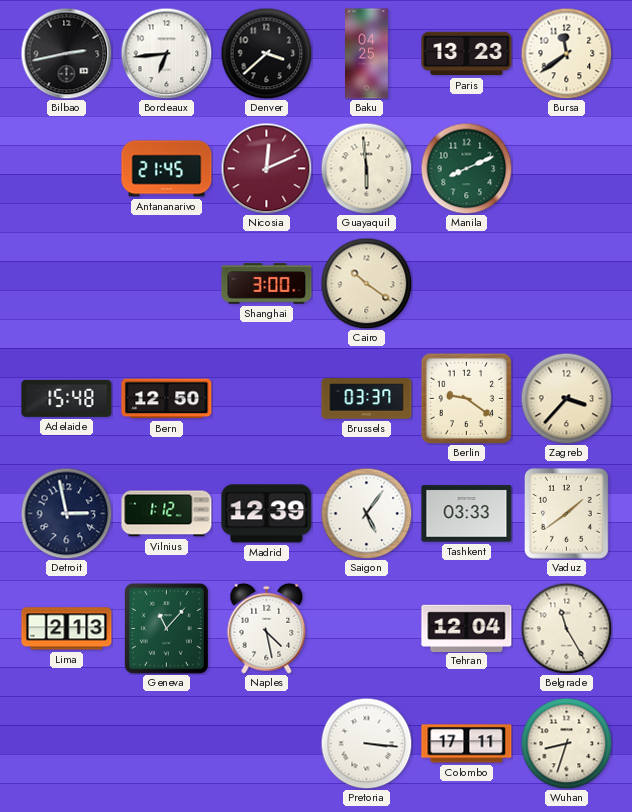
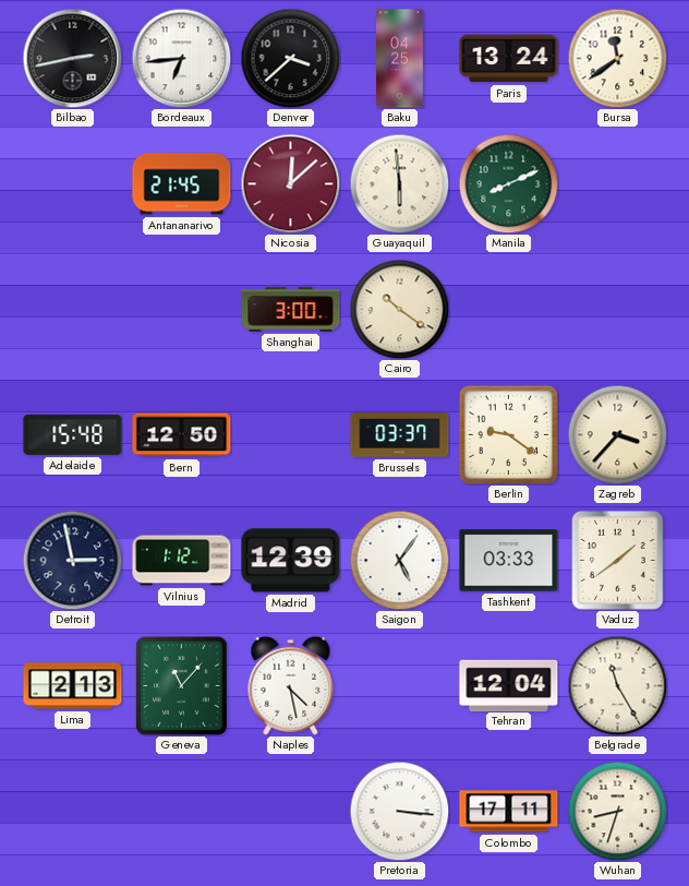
Paris: 13:23 -> 13:24
Nicosia: 12:11 -> 12:08
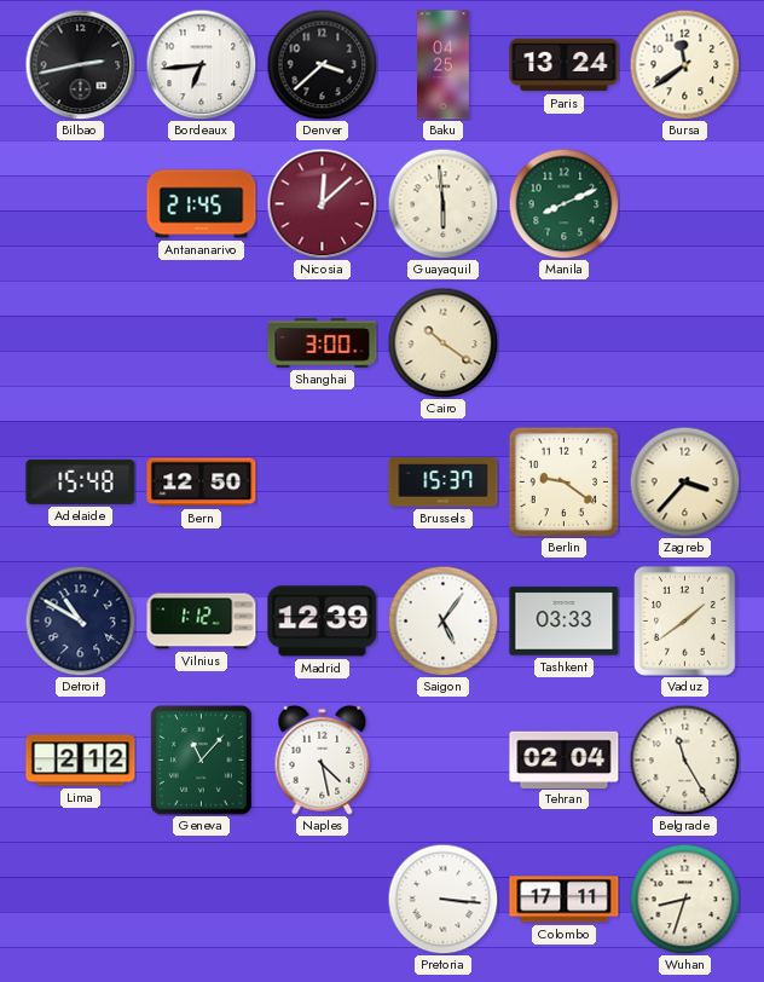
Brussels: 03:37 -> 15:37
Detroit: 2:58 -> 10:50
Lima: 2:13 -> 2:12
Tehran: 12:04 -> 02:04
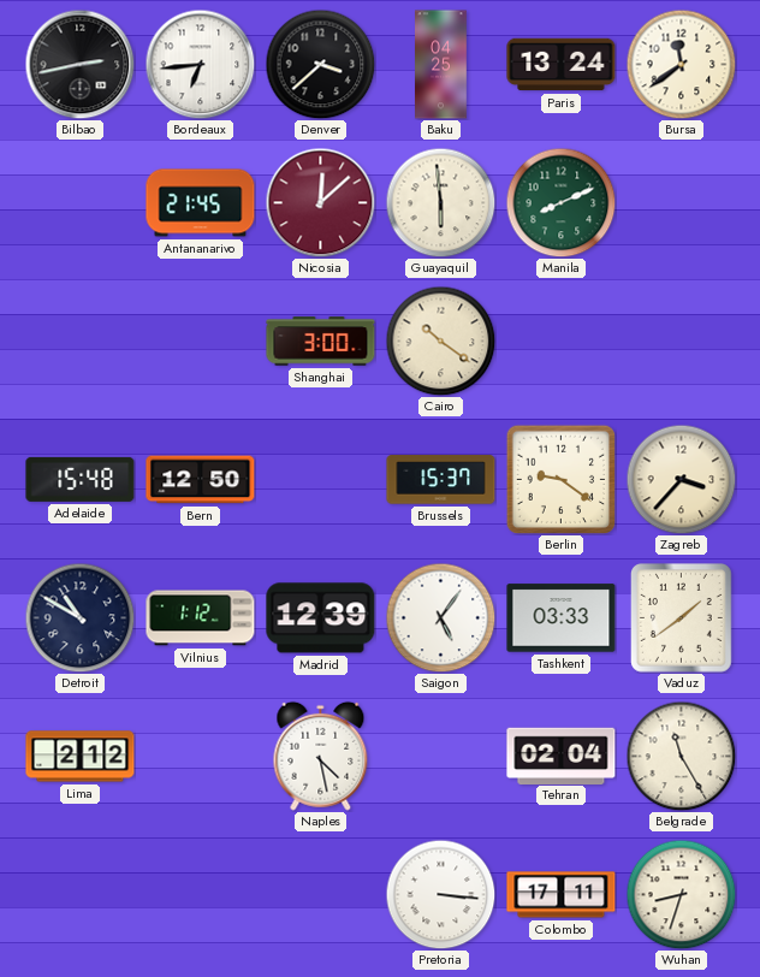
Geneva: 11:07 -> none
